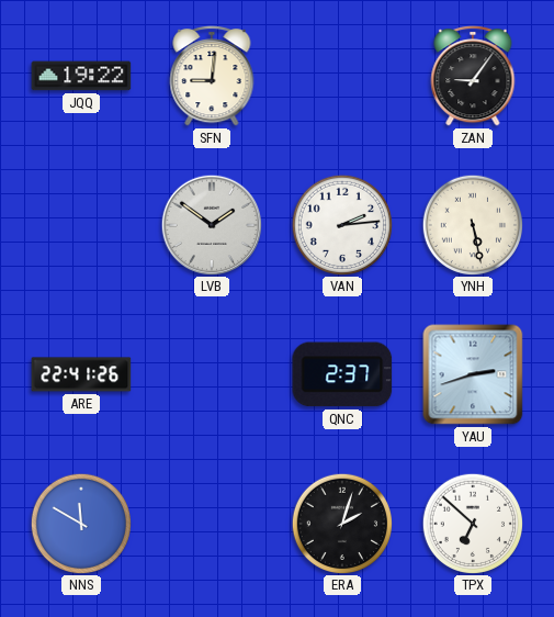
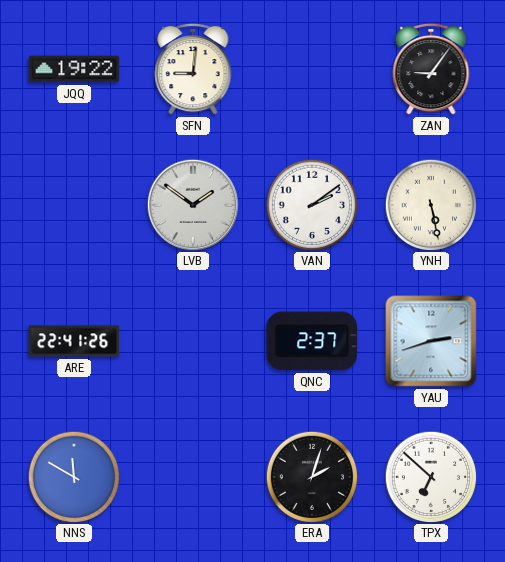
VAN: 2:14 -> 2:09
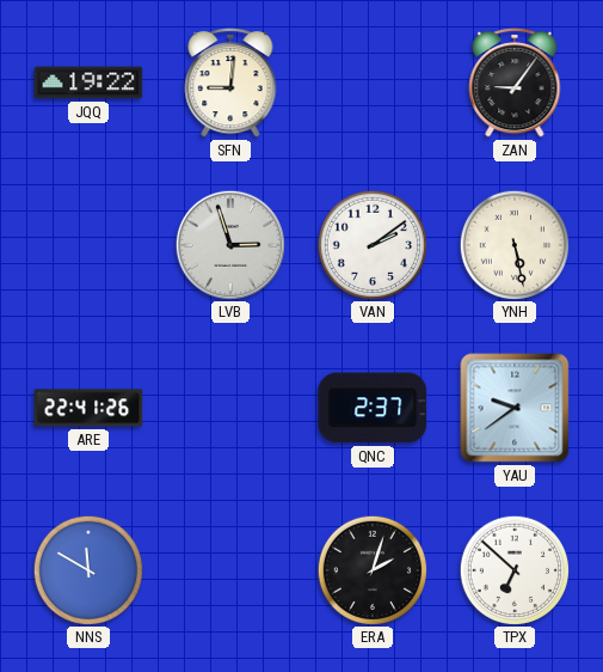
LVB: 1:51 -> 2:57
YAU: 2:42 -> 9:39
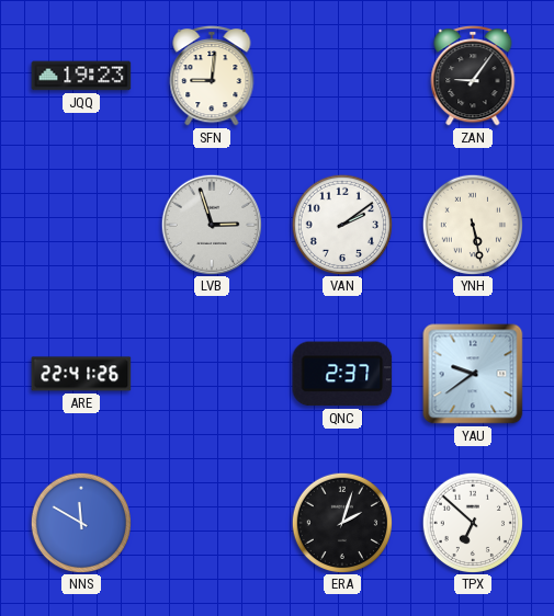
JQQ: 19:22 -> 19:23
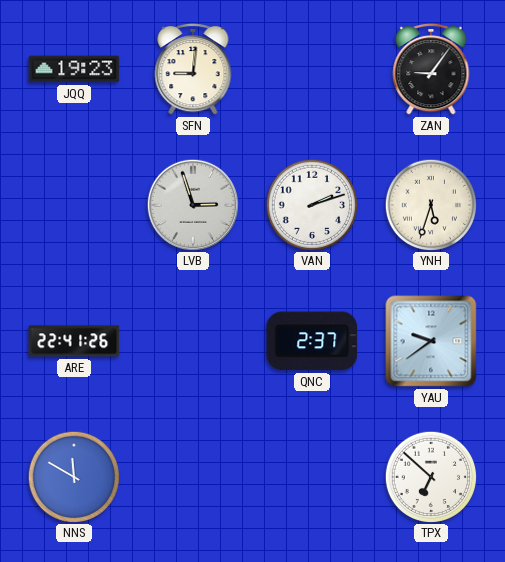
VAN: 2:09 -> 2:12
YNH: 5:28 -> 5:33
ERA: 2:03 -> none
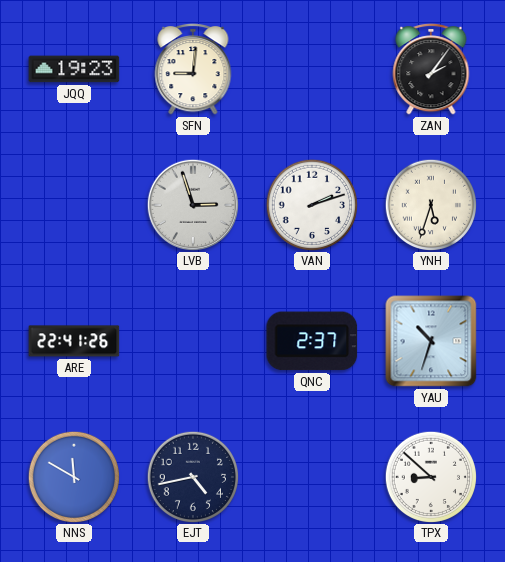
ZAN: 9:06 -> 2:06
YAU: 9:39 -> 10:33
EJT: none -> 4:43
TPX: 6:52 -> 8:52
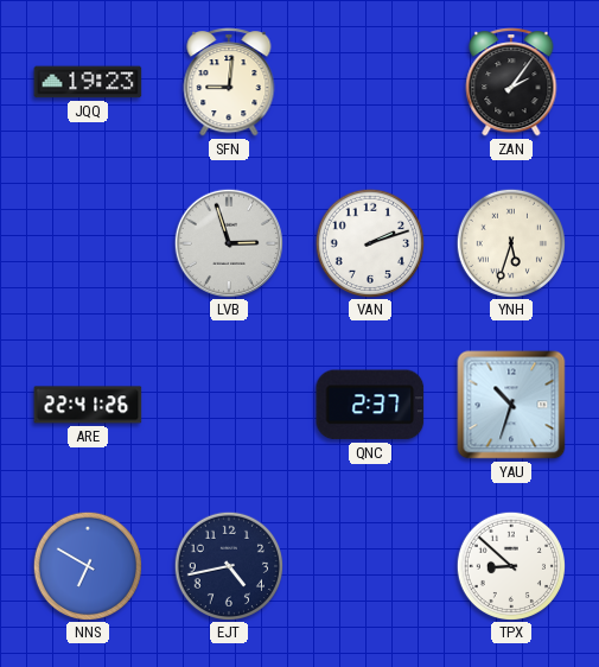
NNS: 11:50 -> 6:50
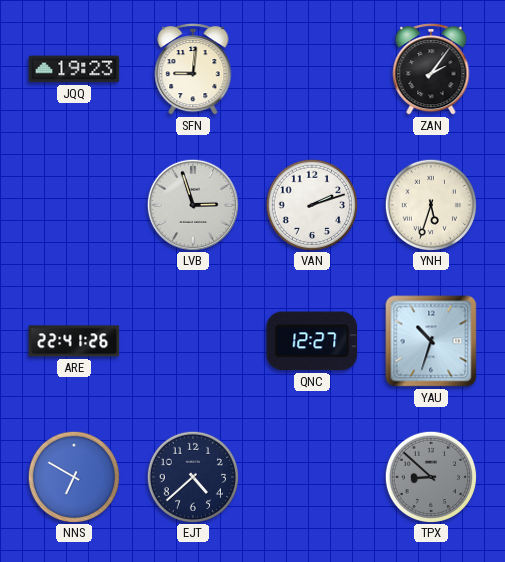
QNC: 2:37 -> 12:27
EJT: 4:43 -> 4:38
TPX dial: white -> grey
